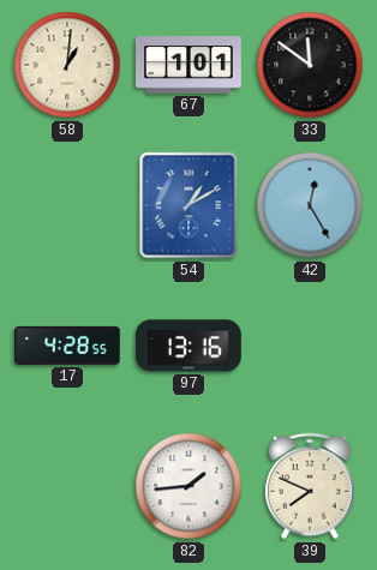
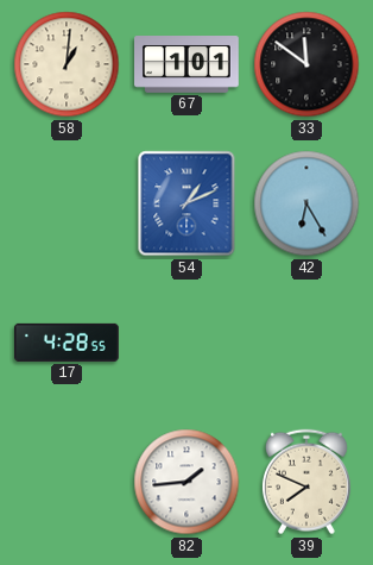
54: 1:10 -> 1:11
42: 12:25 -> 6:25
97: 13:16 -> none
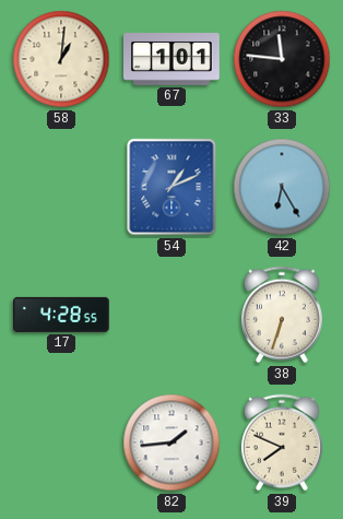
33: 11:51 -> 11:46
38: none -> 6:33
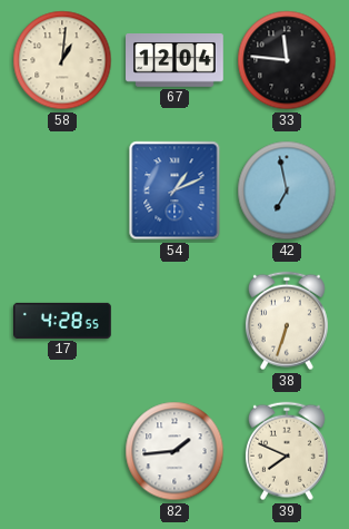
67: 1:01 -> 12:04
42: 6:25 -> 6:58
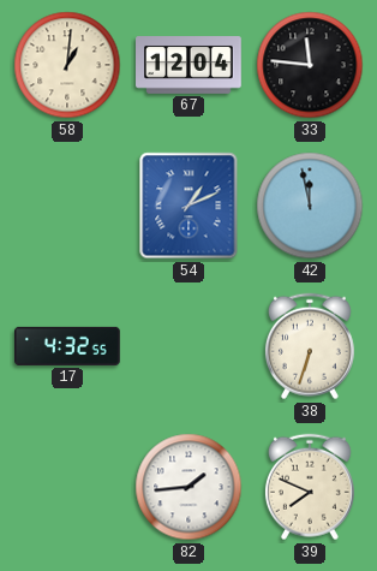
42: 6:58 -> 11:58
17: 4:28 -> 4:32
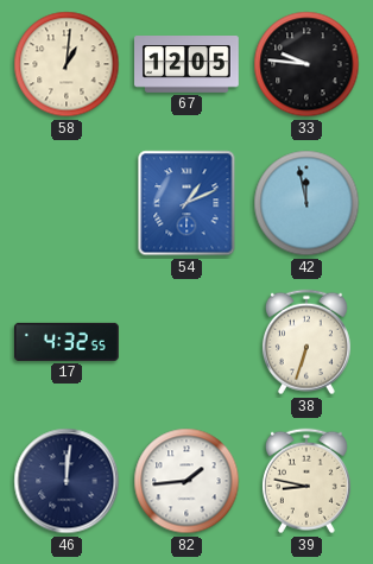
67: 12:04 -> 12:05
33: 11:46 -> 9:46
46: none -> 12:01
39: 7:49 -> 8:47
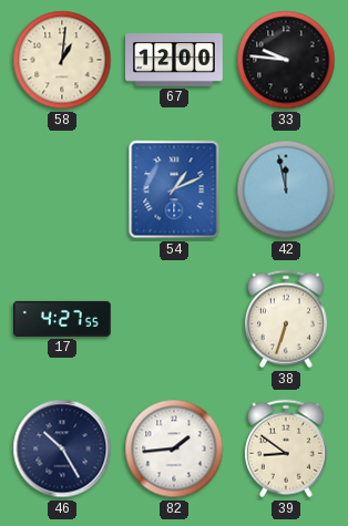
67: 12:05 -> 12:00
17: 4:32 -> 4:27
46: 12:01 -> 10:25
39: 8:47 -> 8:51
